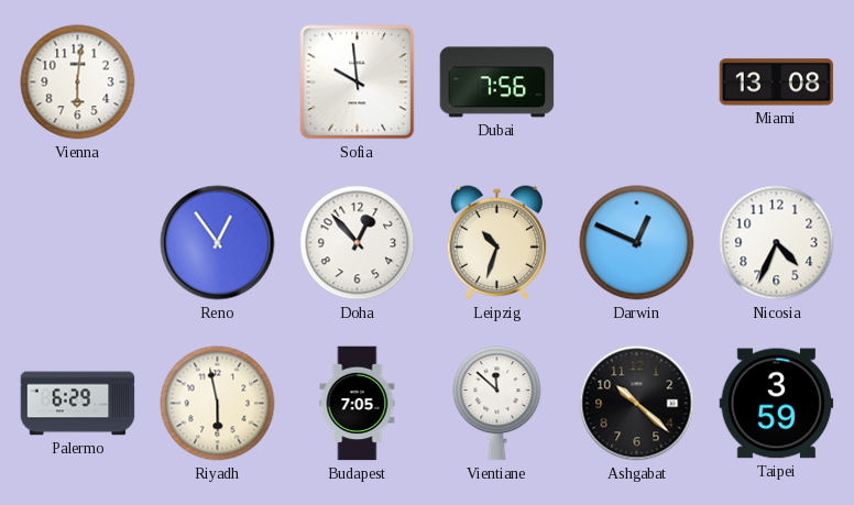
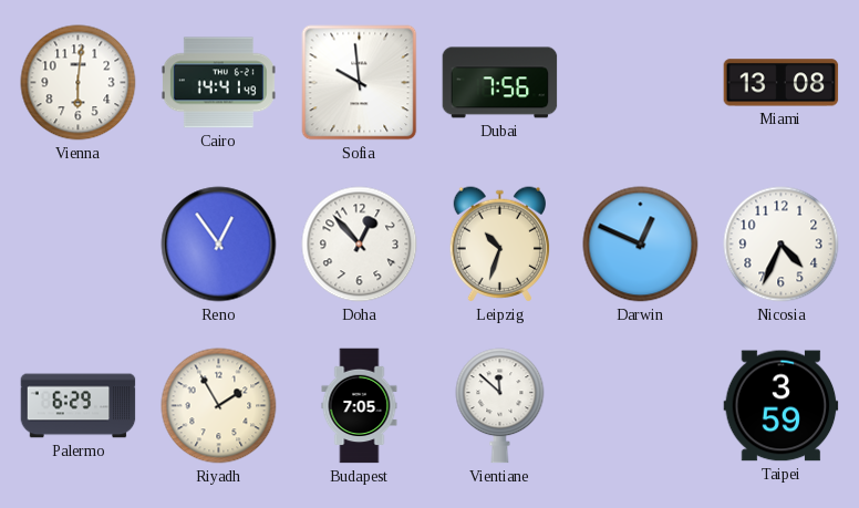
Cairo: none -> 14:41
Riyadh: 5:58 -> 1:55
Ashgabat: 10:22 -> none
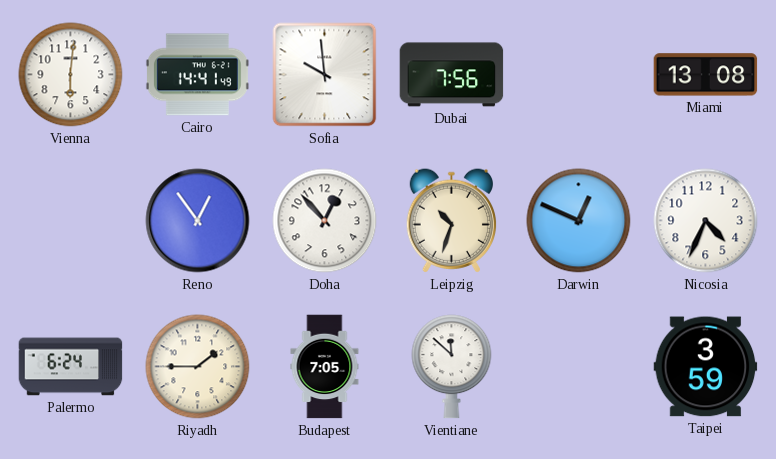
Palermo: 6:29 -> 6:24
Riyadh: 1:55 -> 1:45
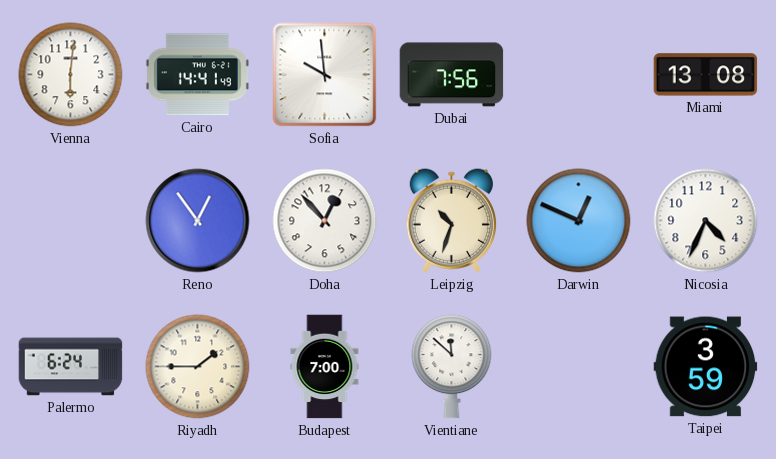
Budapest: 7:05 -> 7:00
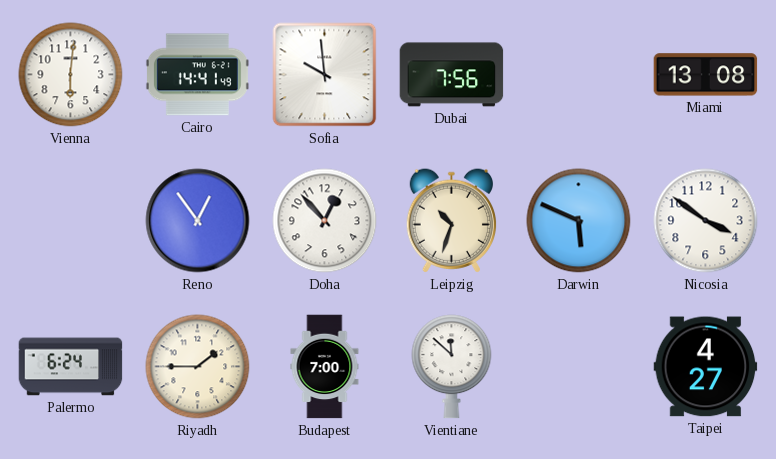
Darwin: 12:49 -> 5:49
Nicosia: 4:34 -> 3:51
Taipei: 3:59 -> 4:27
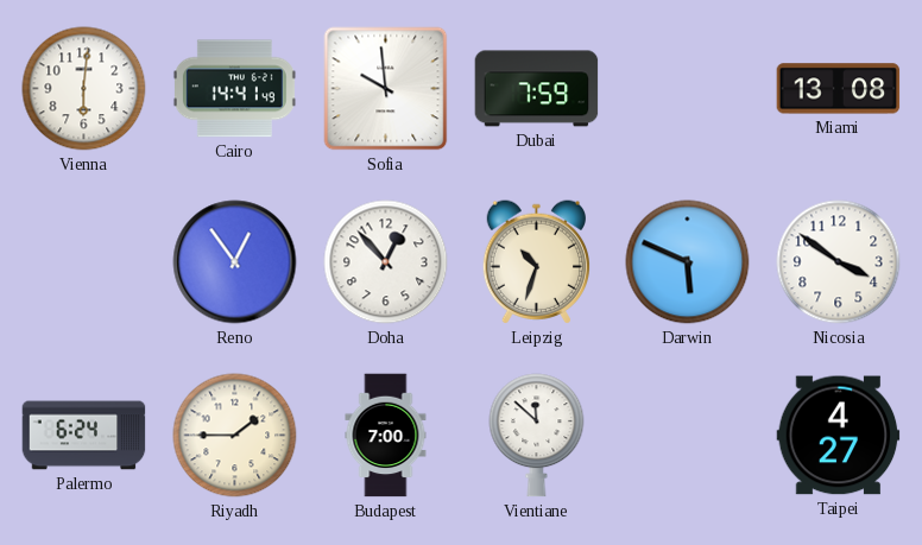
Dubai: 7:56 -> 7:59
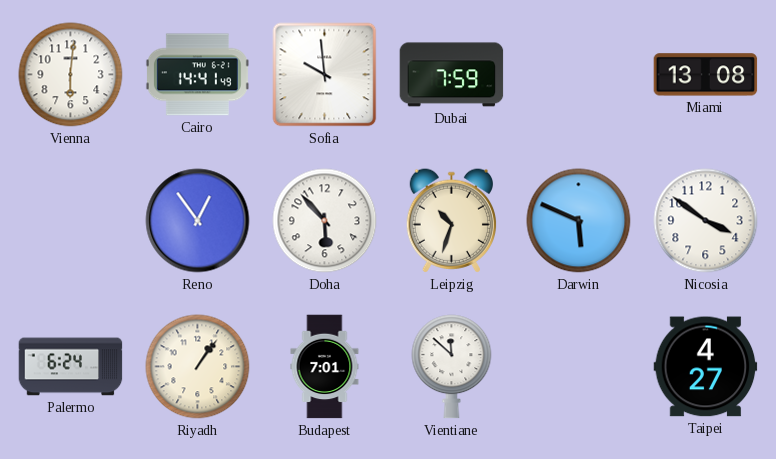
Doha: 12:53 -> 5:53
Riyadh: 1:45 -> 1:06
Budapest: 7:00 -> 7:01
